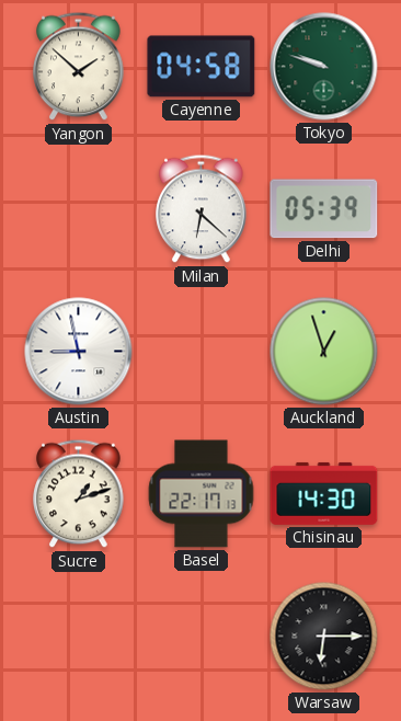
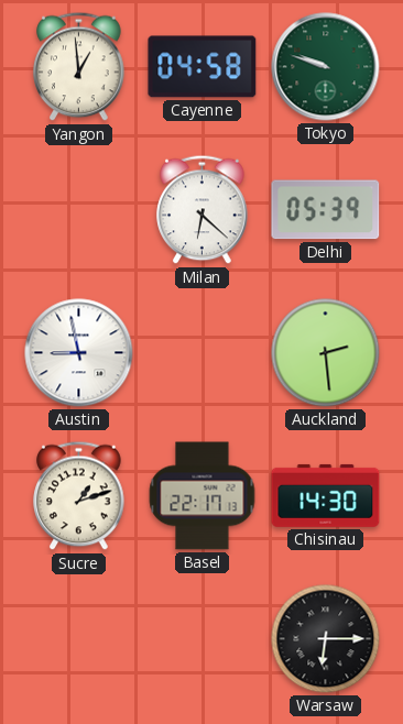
Yangon: 1:52 -> 12:59
Auckland: 12:57 -> 2:29
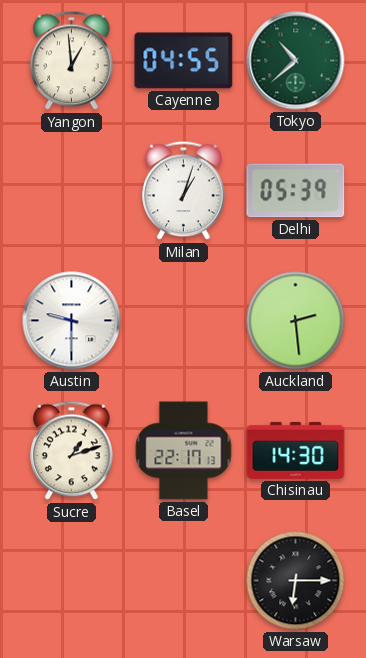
Cayenne: 04:58 -> 04:55
Tokyo: 9:48 -> 10:38
Milan: 6:22 -> 1:03
Austin: 8:58 -> 9:30
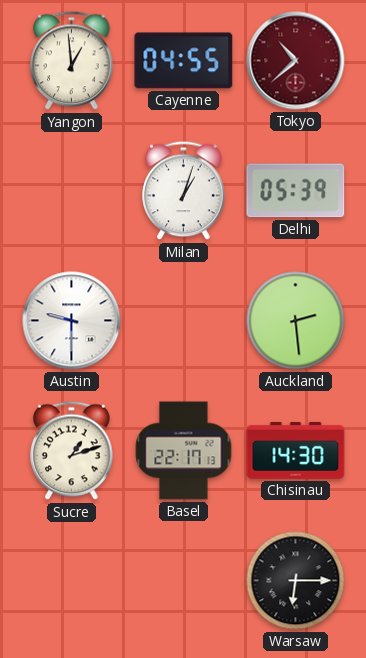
Tokyo dial: green -> burgundy
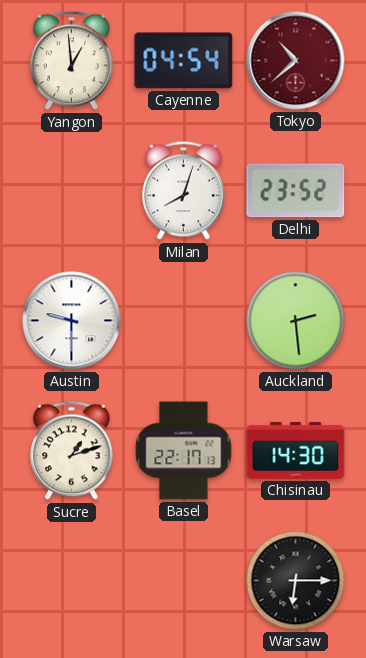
Cayenne: 04:55 -> 04:54
Milan: 1:03 -> 8:03
Delhi: 05:39 -> 23:52
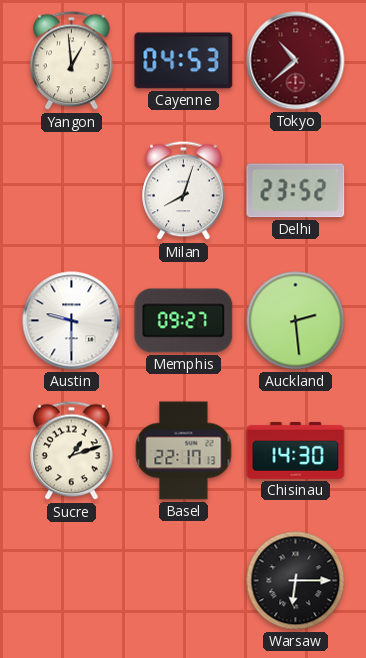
Cayenne: 04:54 -> 04:53
Memphis: none -> 09:27
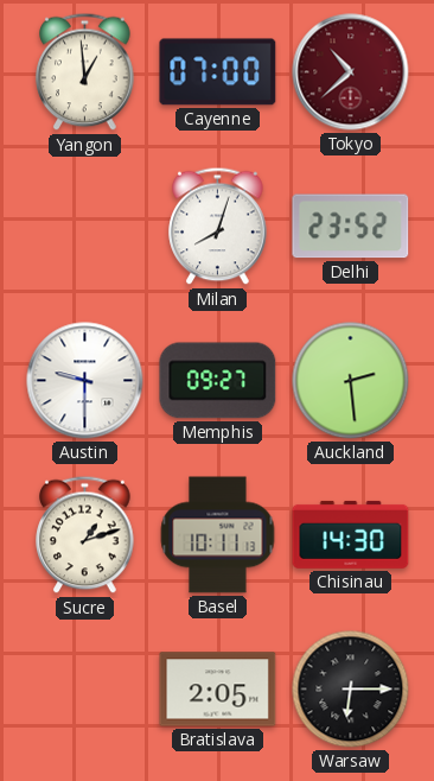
Cayenne: 04:53 -> 07:00
Basel: 22:17 -> 10:11
Bratislava: none -> 2:05
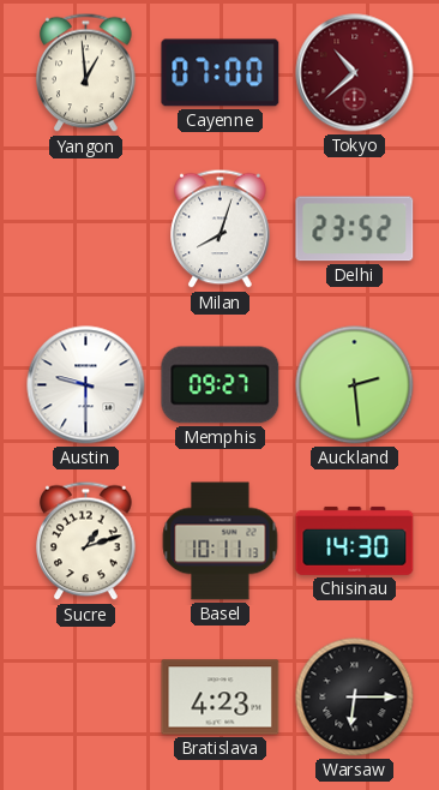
Bratislava: 2:05 -> 4:23
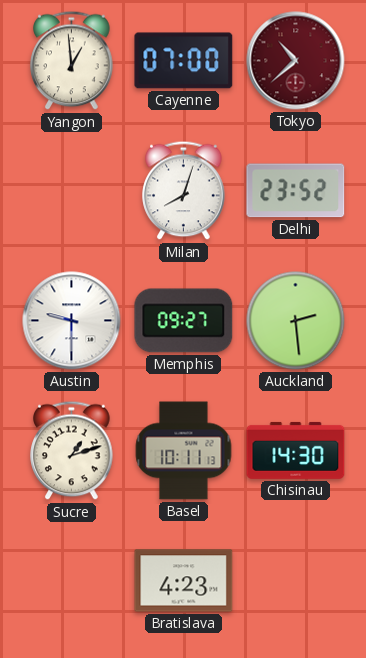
Warsaw: 6:15 -> none
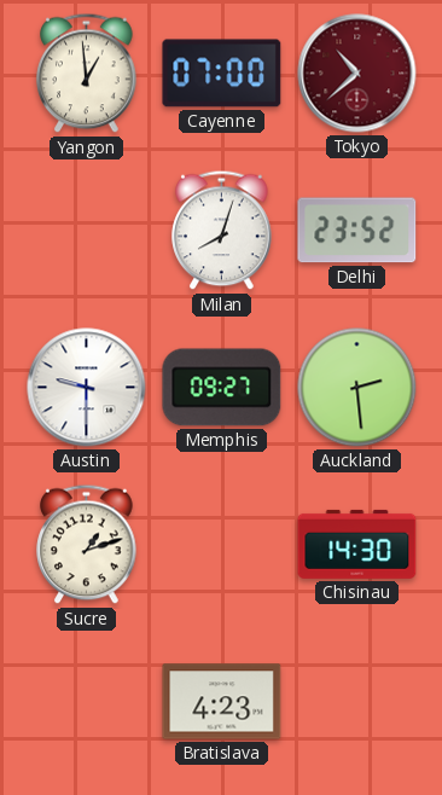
Basel: 10:11 -> none
